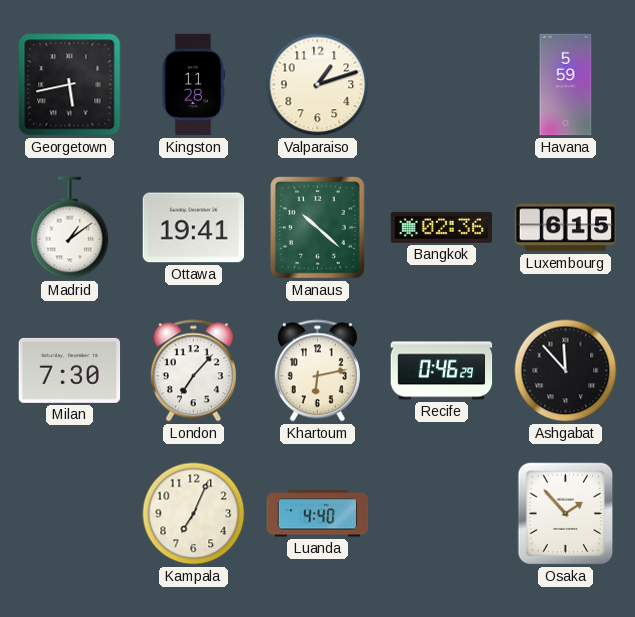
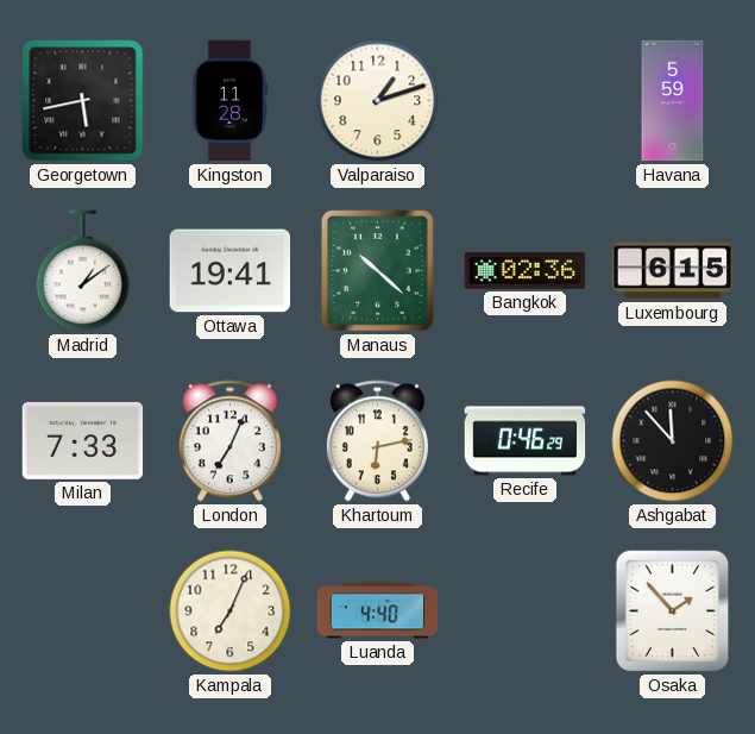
Milan: 7:30 -> 7:33
London: 7:07 -> 7:04
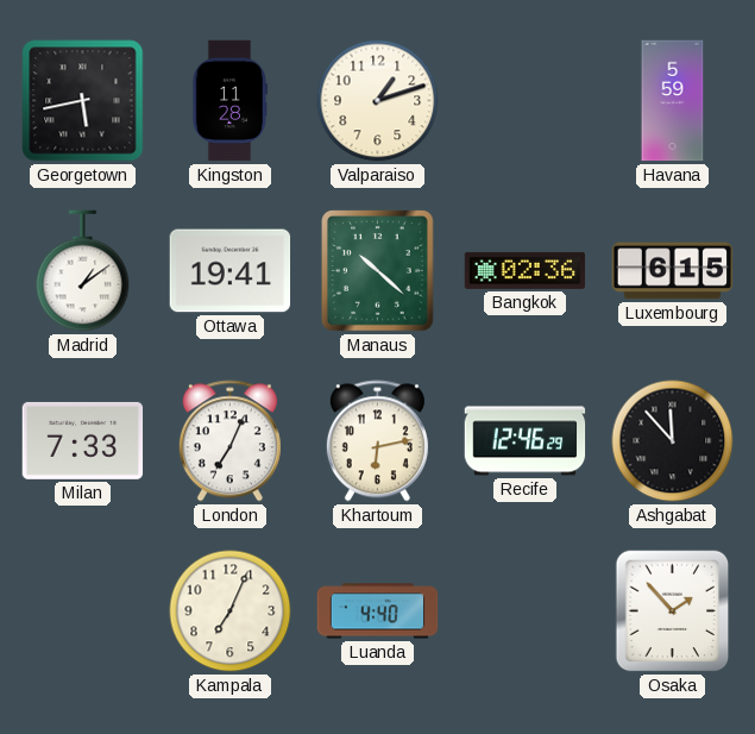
Recife: 0:46 -> 12:46
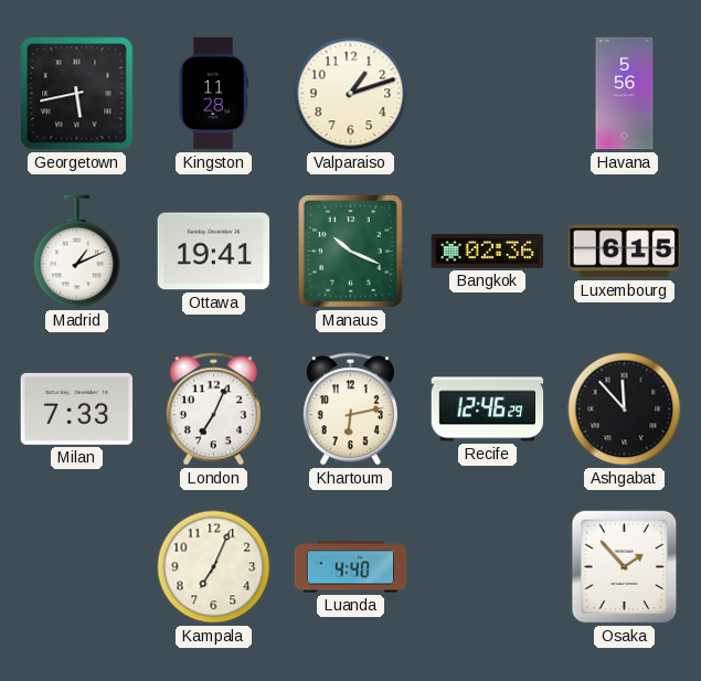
Havana: 5:59 -> 5:56
Madrid: 1:09 -> 1:11
Manaus: 10:22 -> 10:19
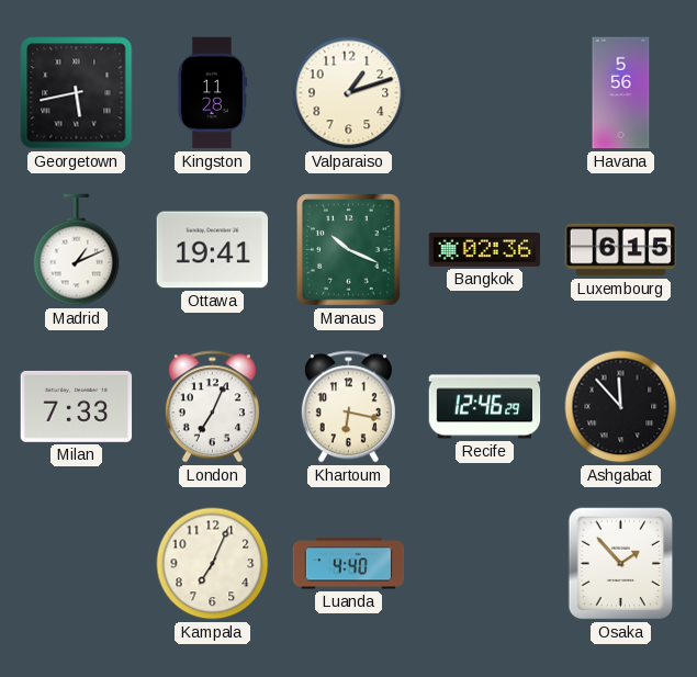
Khartoum: 6:13 -> 6:17
